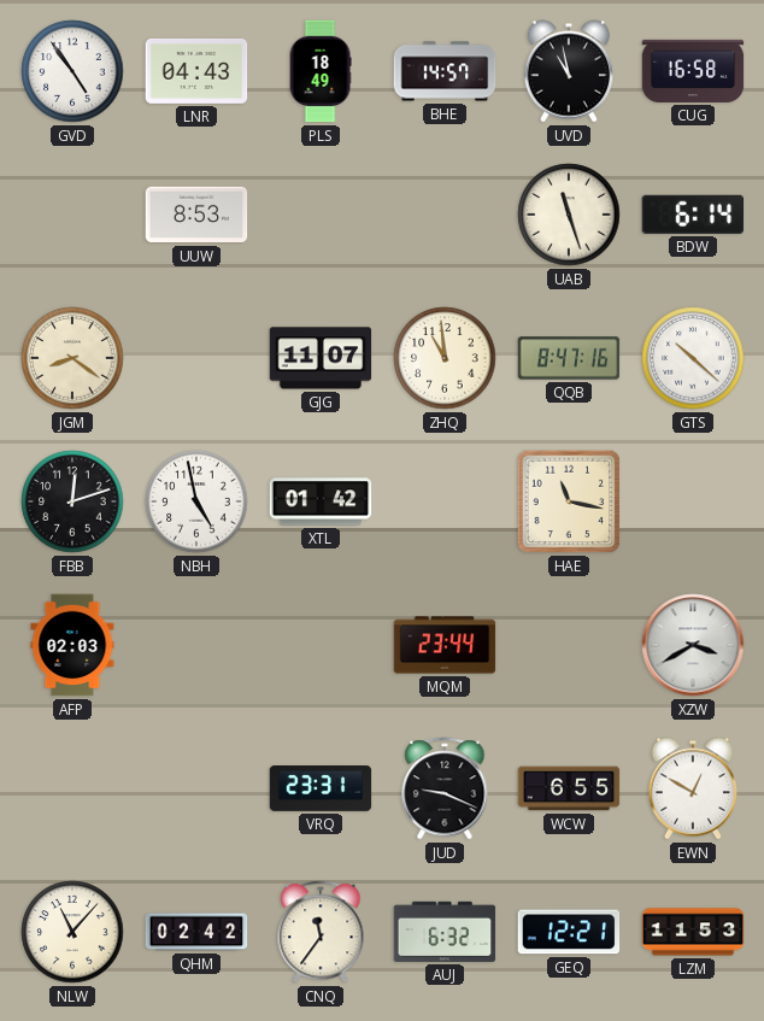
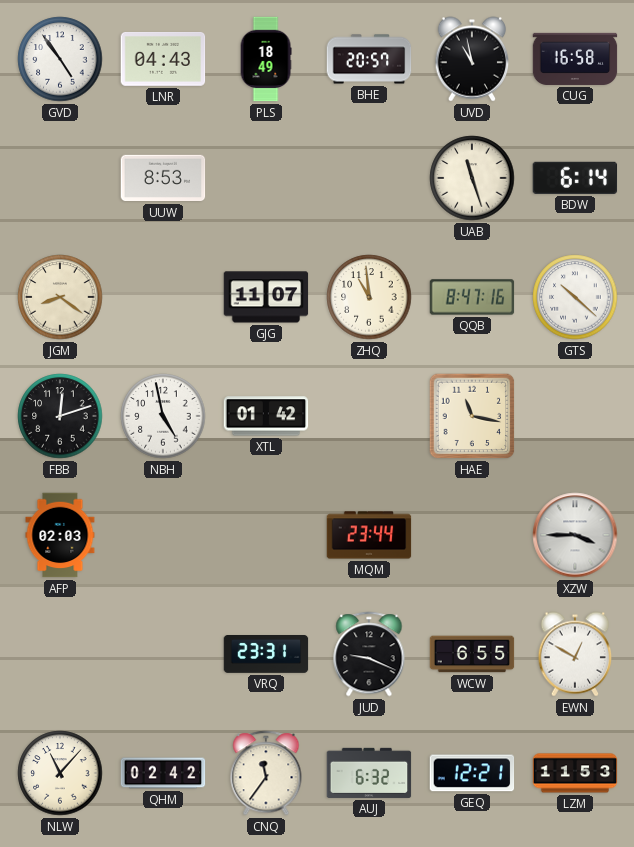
BHE: 14:57 -> 20:57
XZW: 3:40 -> 3:45
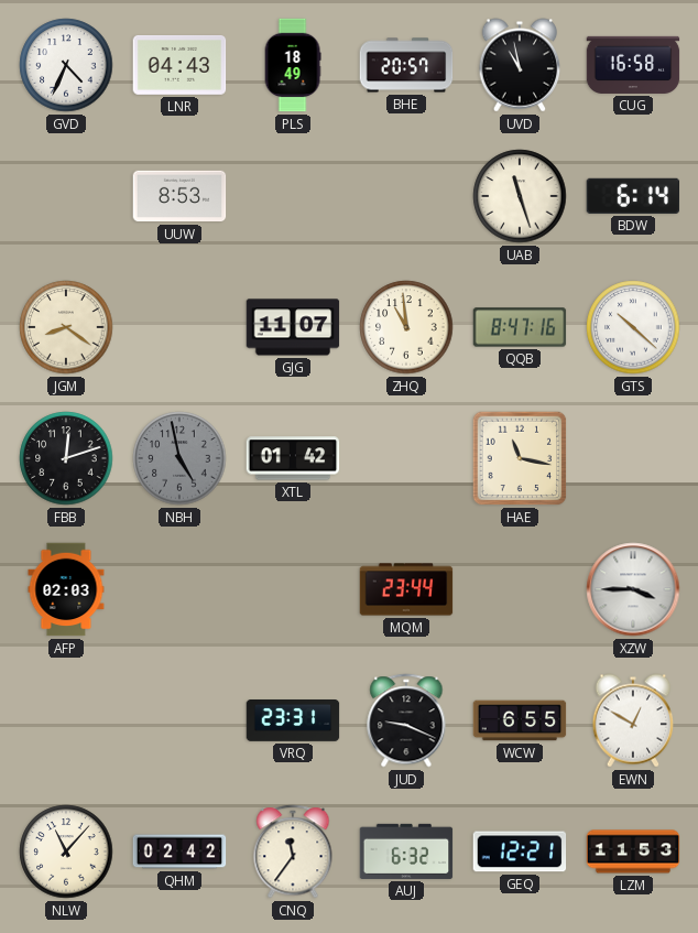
GVD: 4:54 -> 4:34
NBH dial: white -> grey
